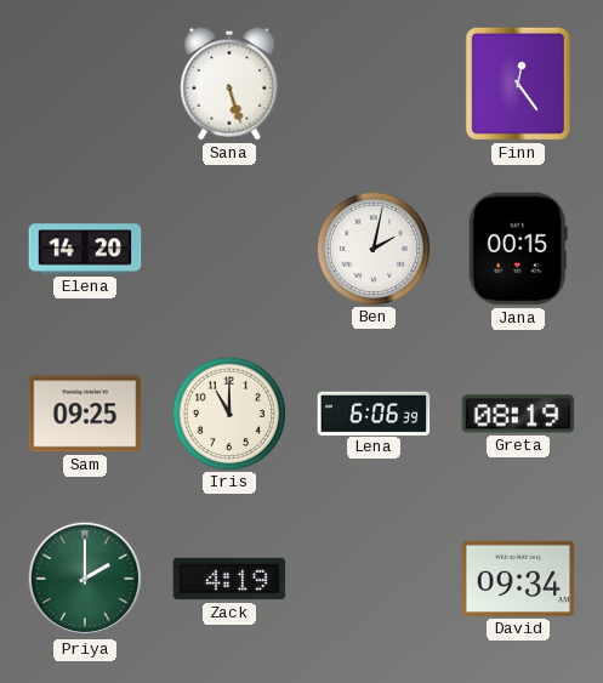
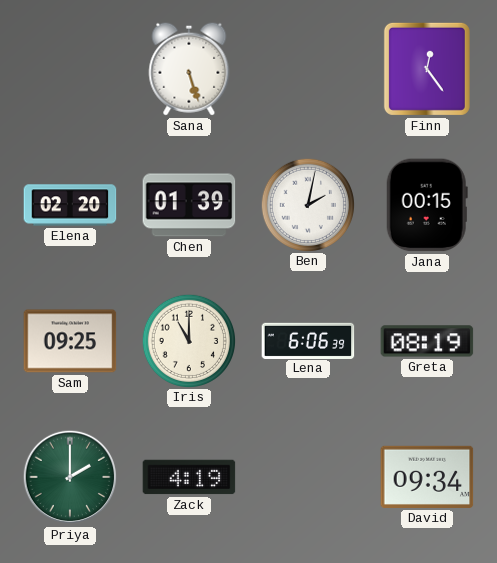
Elena: 14:20 -> 02:20
Chen: none -> 01:39
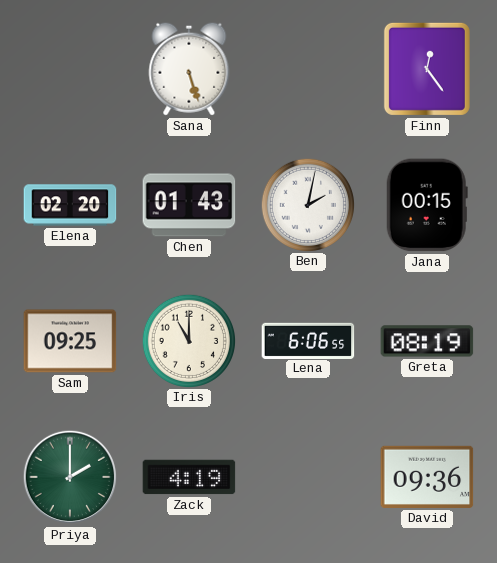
Chen: 01:39 -> 01:43
Lena: 6:06:39 -> 6:06:55
David: 09:34 -> 09:36
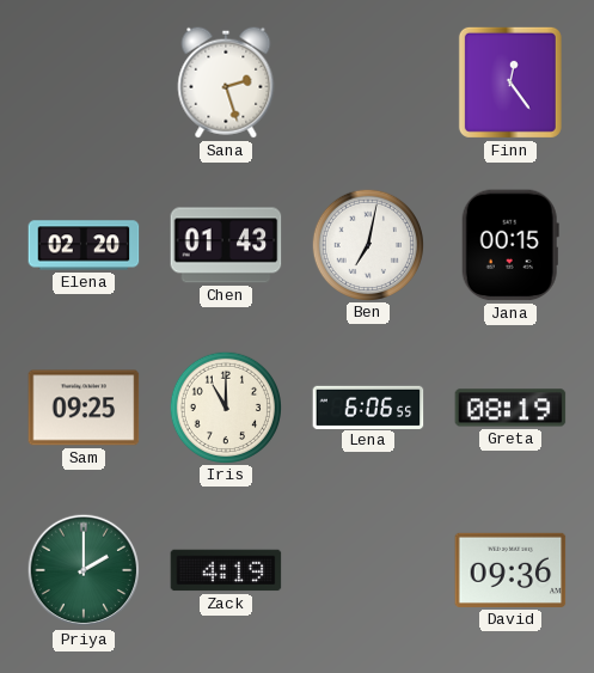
Sana: 5:27 -> 2:27
Ben: 2:02 -> 7:02
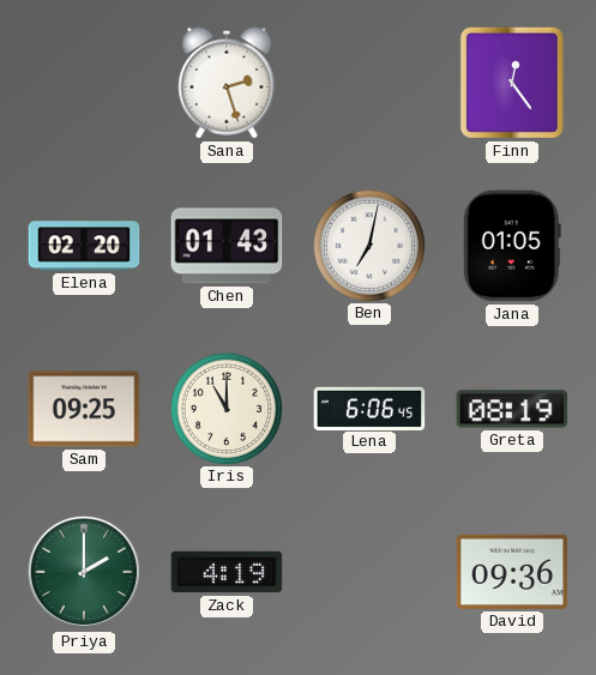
Jana: 00:15 -> 01:05
Lena: 6:06:55 -> 6:06:45
